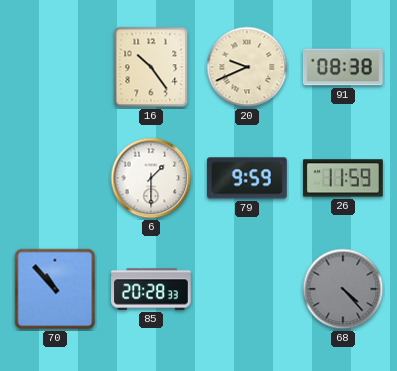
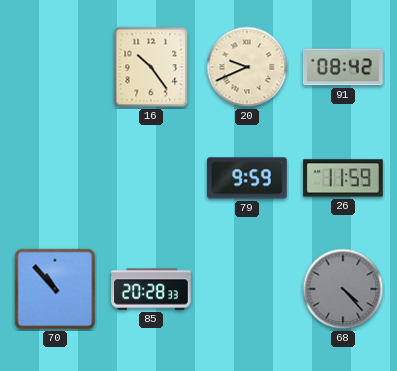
91: 08:38 -> 08:42
6: 1:30 -> none
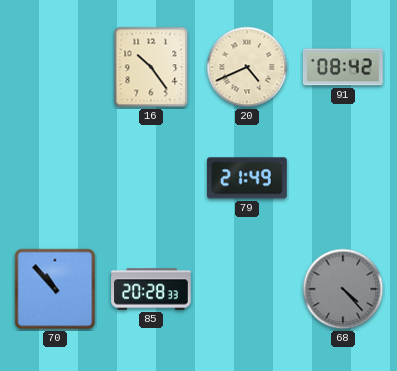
20: 9:41 -> 4:41
79: 9:59 -> 21:49
26: 11:59 -> none
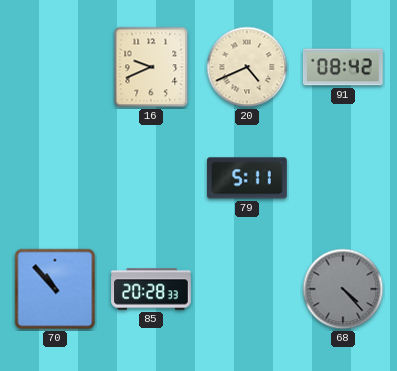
16: 10:24 -> 9:41
79: 21:49 -> 5:11
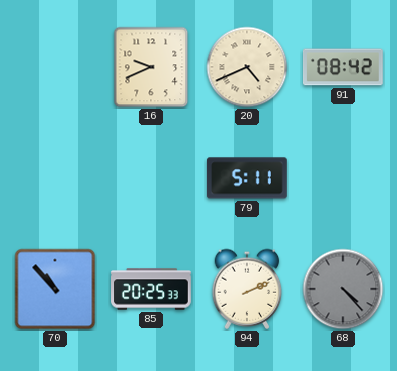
85: 20:28 -> 20:25
94: none -> 2:11
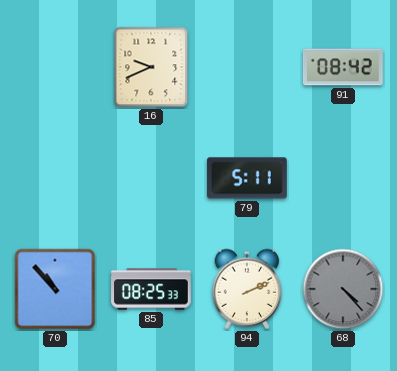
20: 4:41 -> none
85: 20:25 -> 08:25
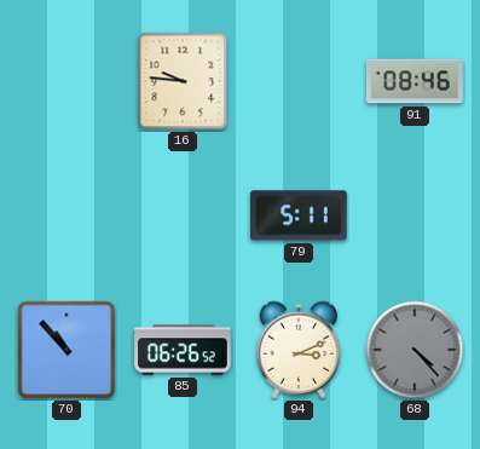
16: 9:41 -> 9:46
91: 08:42 -> 08:46
85: 08:25 -> 06:26
94: 2:11 -> 3:11
